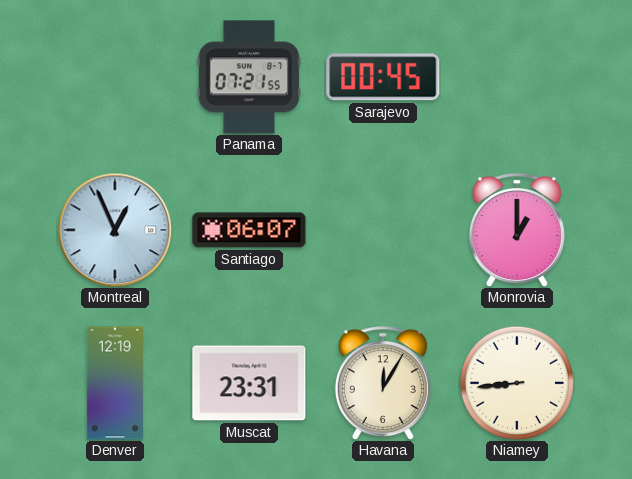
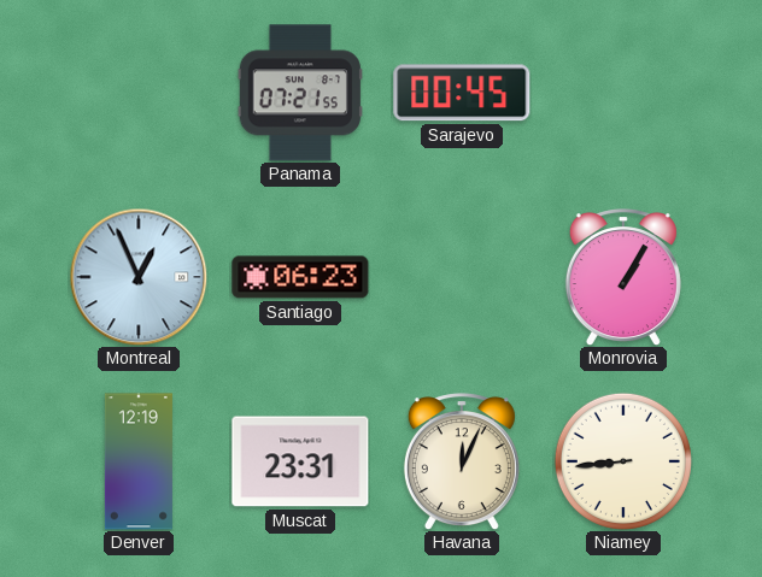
Santiago: 06:07 -> 06:23
Monrovia: 1:00 -> 1:05
Havana: 12:05 -> 12:04
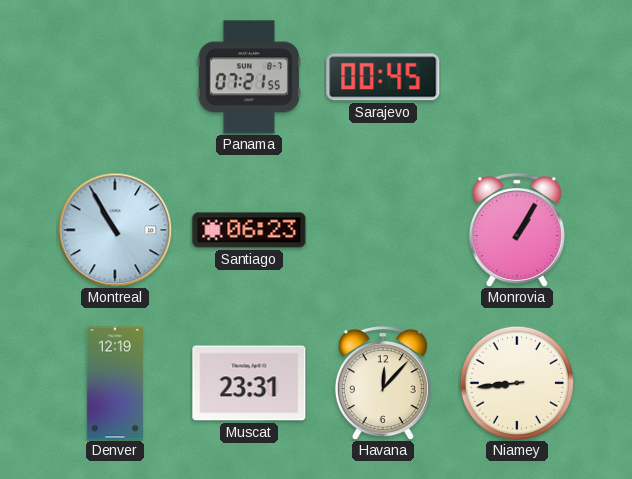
Montreal: 12:56 -> 10:55
Havana: 12:04 -> 12:07
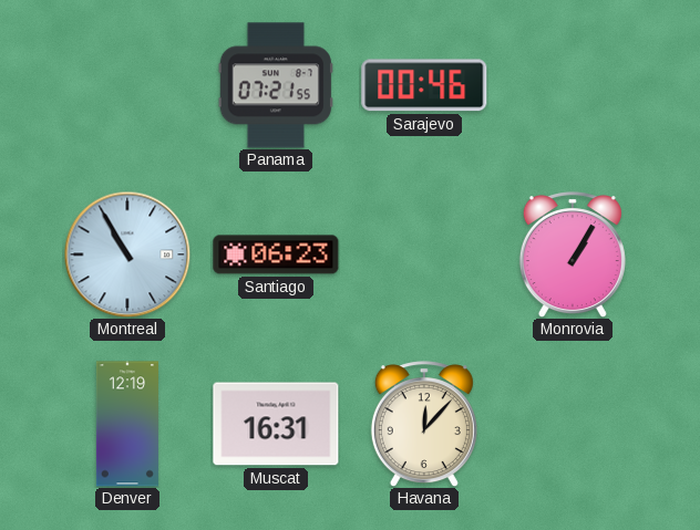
Sarajevo: 00:45 -> 00:46
Muscat: 23:31 -> 16:31
Niamey: 8:44 -> none
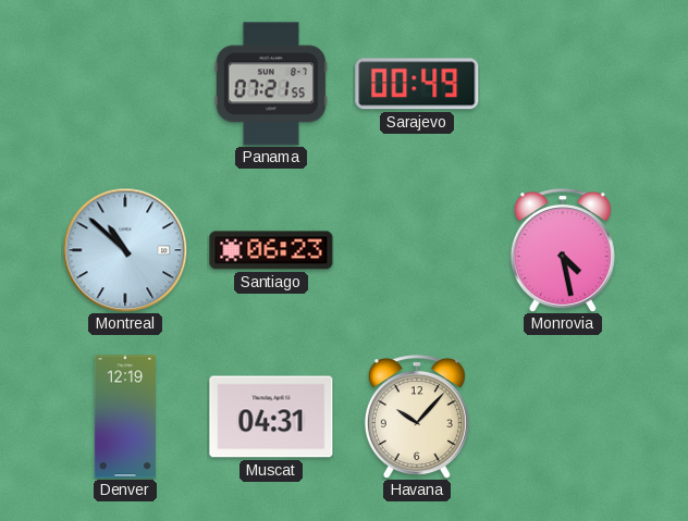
Sarajevo: 00:46 -> 00:49
Montreal: 10:55 -> 10:52
Monrovia: 1:05 -> 4:28
Muscat: 16:31 -> 04:31
Havana: 12:07 -> 10:07
